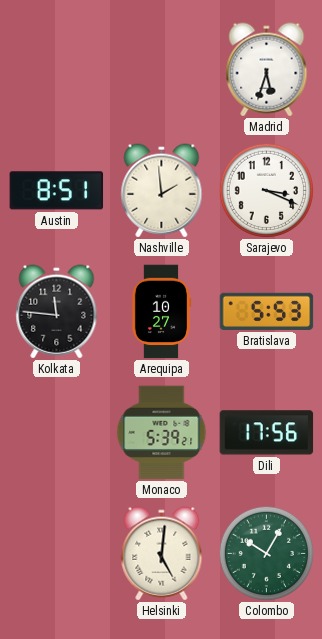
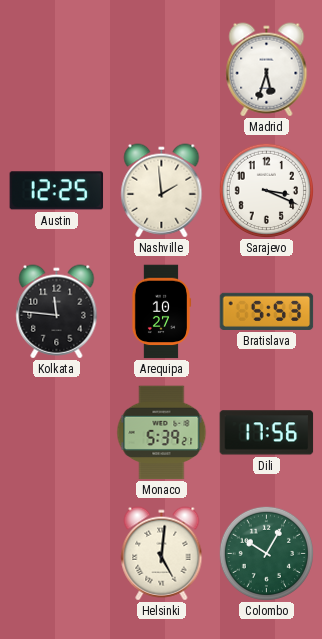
Austin: 8:51 -> 12:25
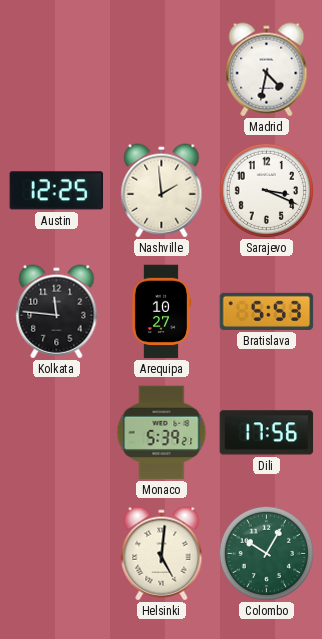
Madrid: 5:33 -> 4:32
